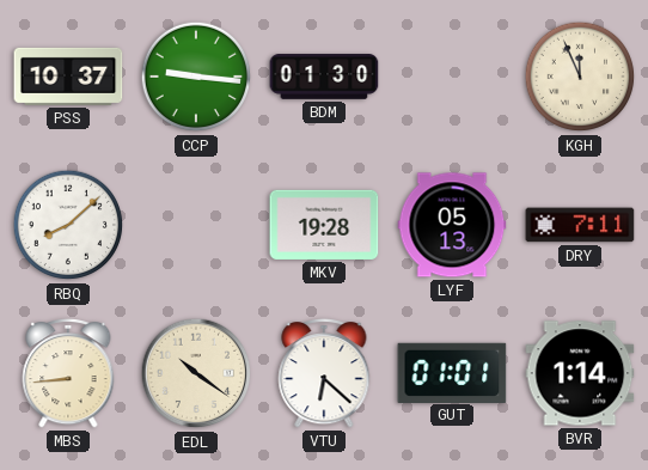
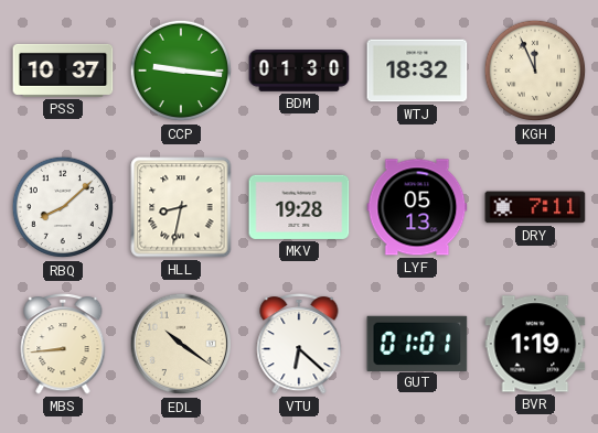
WTJ: none -> 18:32
HLL: none -> 8:32
BVR: 1:14 -> 1:19
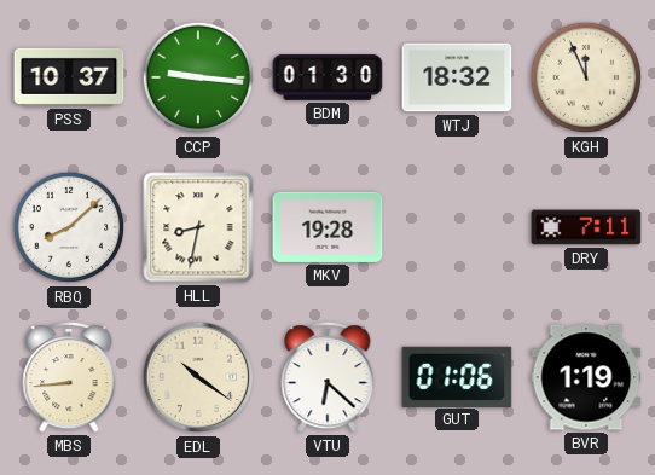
LYF: 05:13 -> none
GUT: 01:01 -> 01:06
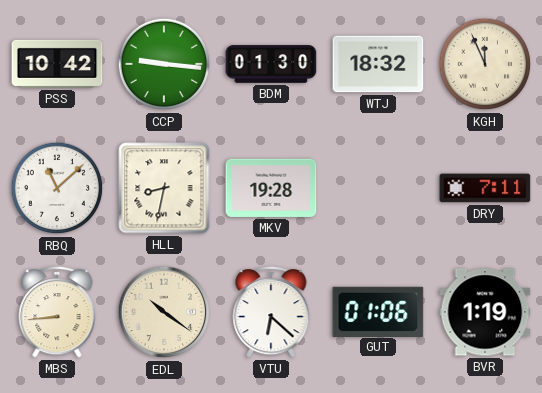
PSS: 10:37 -> 10:42
RBQ: 8:08 -> 11:08
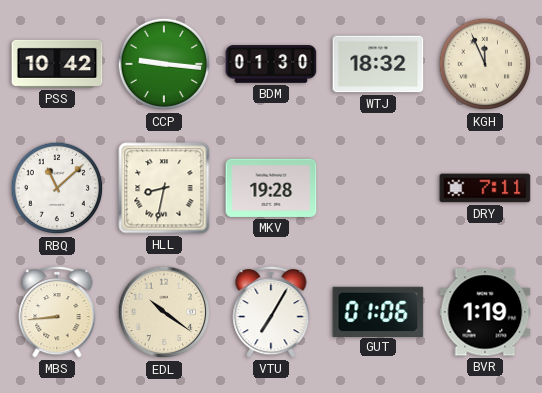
VTU: 6:22 -> 7:05
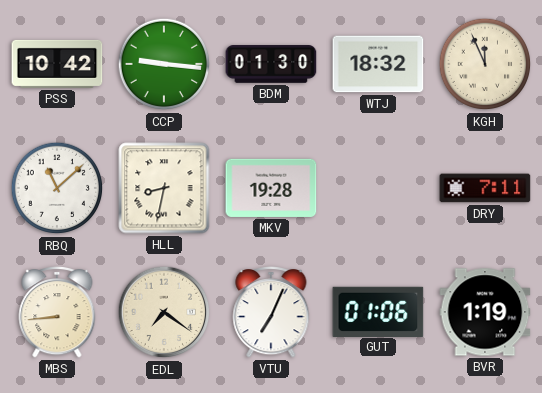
EDL: 10:21 -> 7:21
VTU: 7:05 -> 7:04
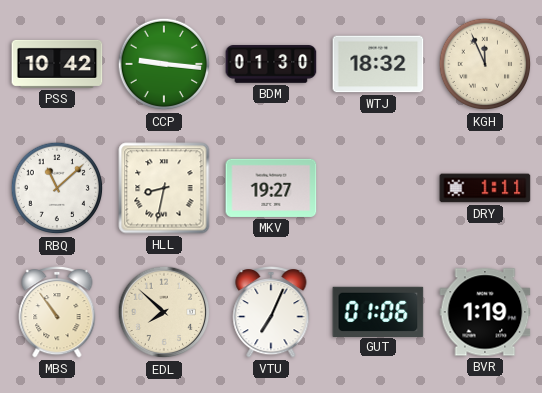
MKV: 19:28 -> 19:27
DRY: 7:11 -> 1:11
MBS: 8:44 -> 10:54
EDL: 7:21 -> 7:52
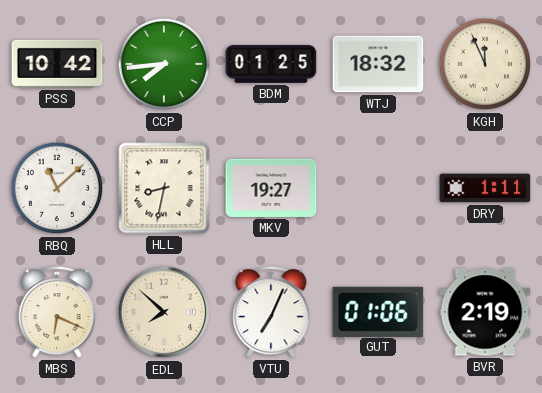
CCP: 9:16 -> 7:44
BDM: 01:30 -> 01:25
MBS: 10:54 -> 6:19
BVR: 1:19 -> 2:19
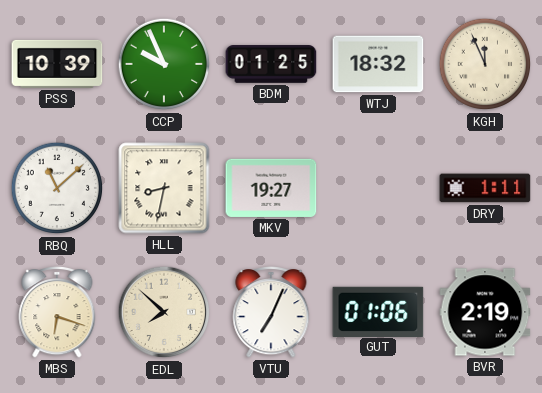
PSS: 10:42 -> 10:39
CCP: 7:44 -> 9:56
MBS: 6:19 -> 6:18
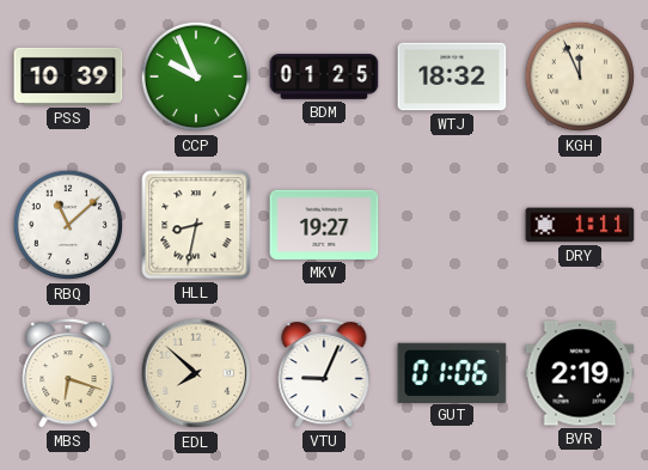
VTU: 7:04 -> 9:04
